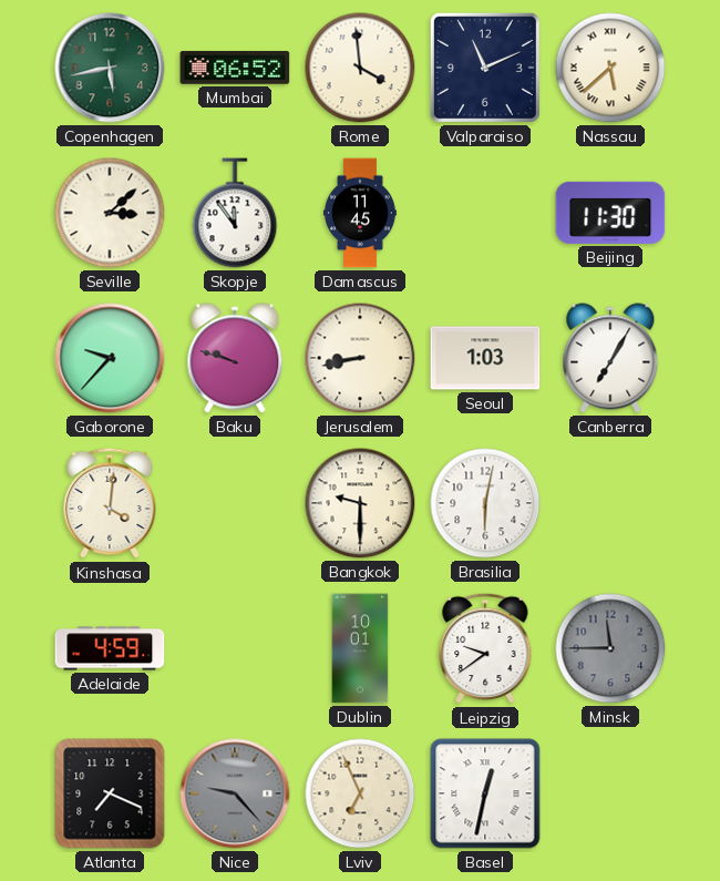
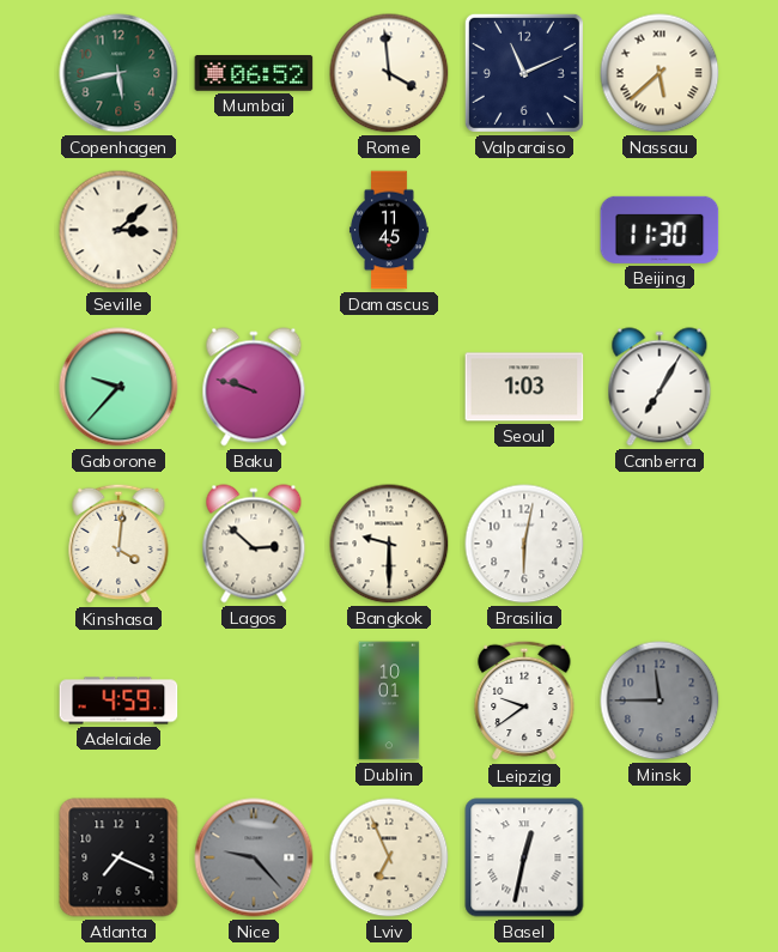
Skopje: 11:54 -> none
Jerusalem: 8:43 -> none
Lagos: none -> 2:52
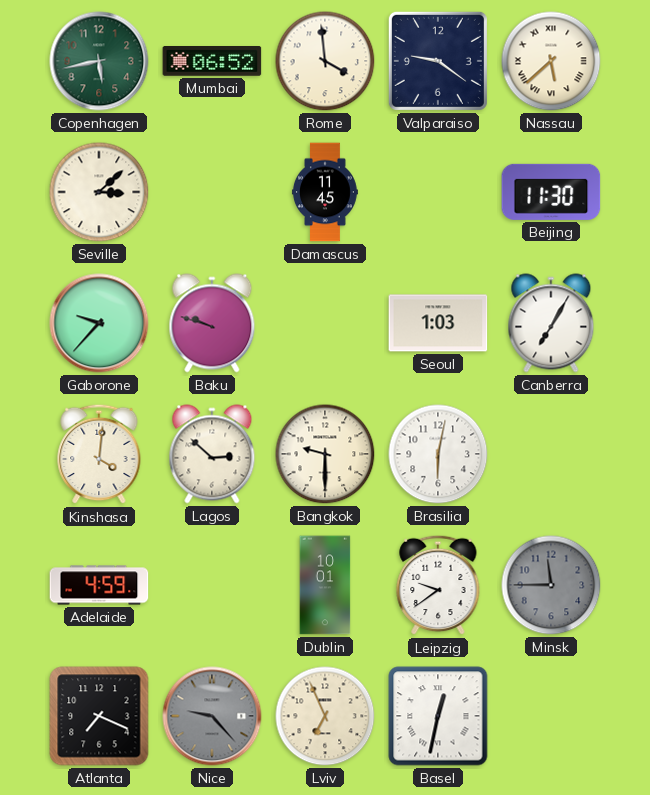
Valparaiso: 11:11 -> 9:21
